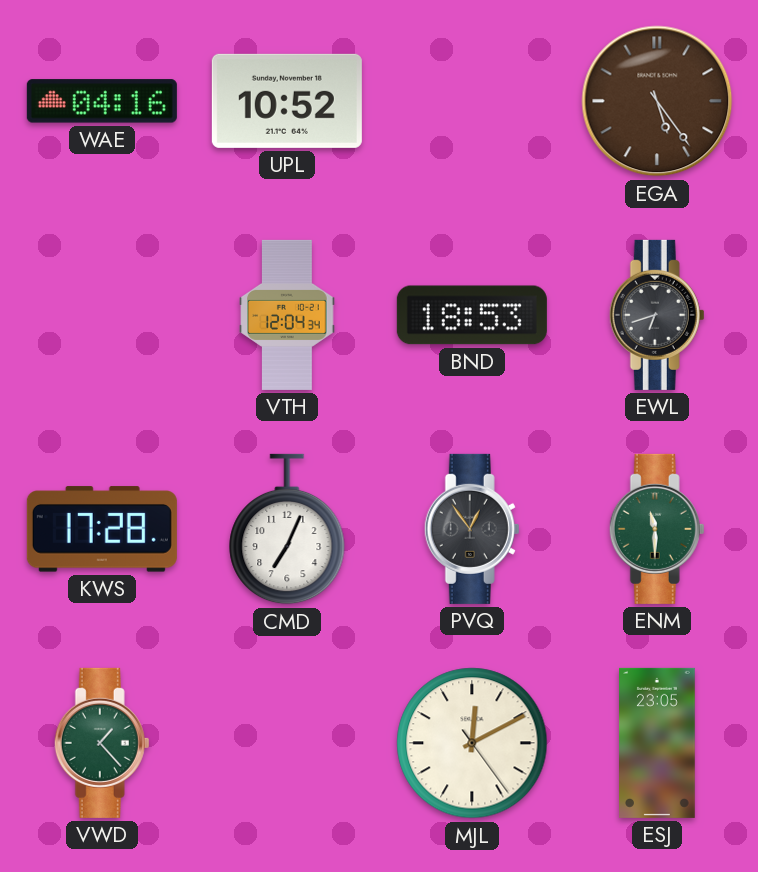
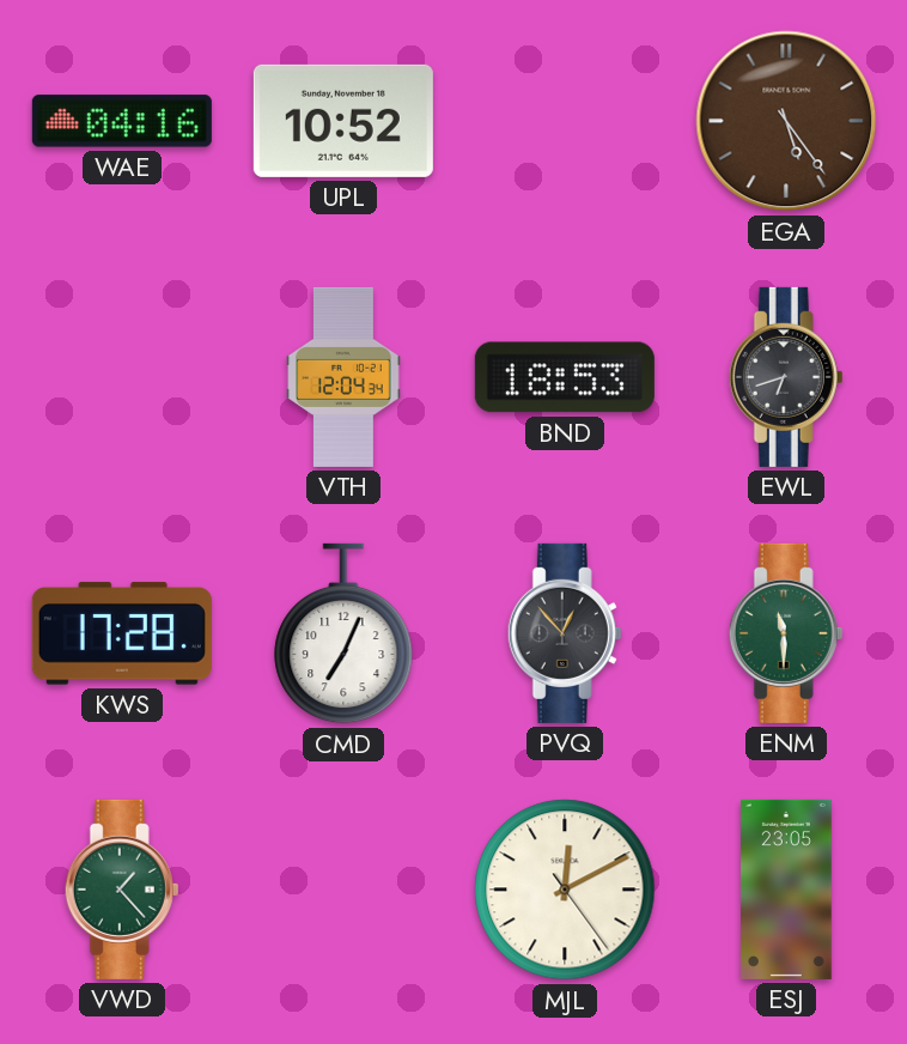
PVQ: 12:54 -> 12:53
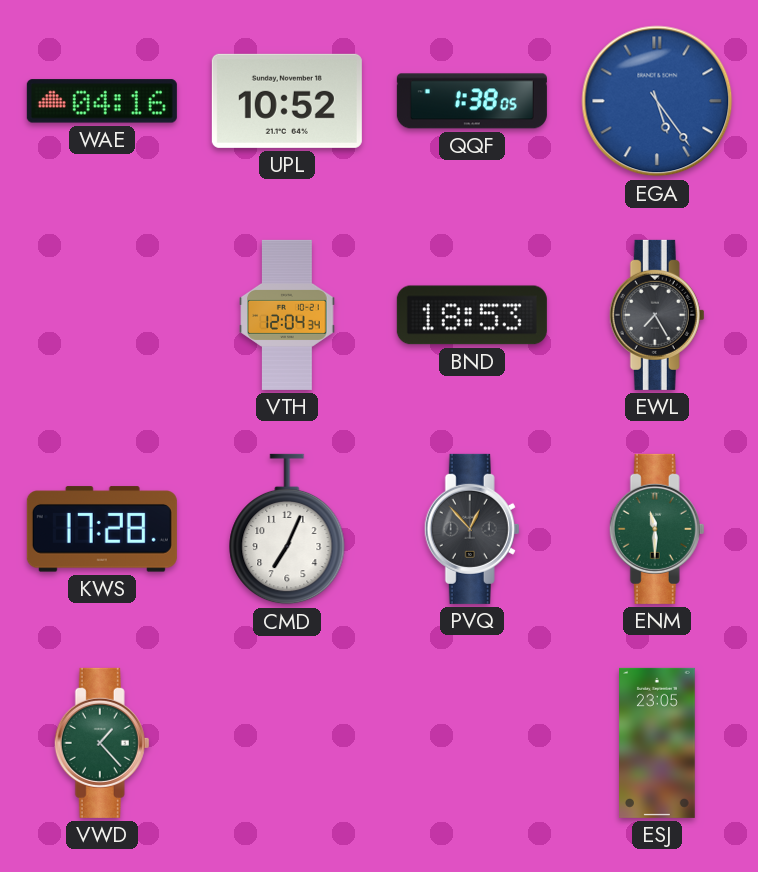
QQF: none -> 1:38
EGA dial: brown -> blue
EWL: 6:42 -> 7:25
MJL: 12:10 -> none
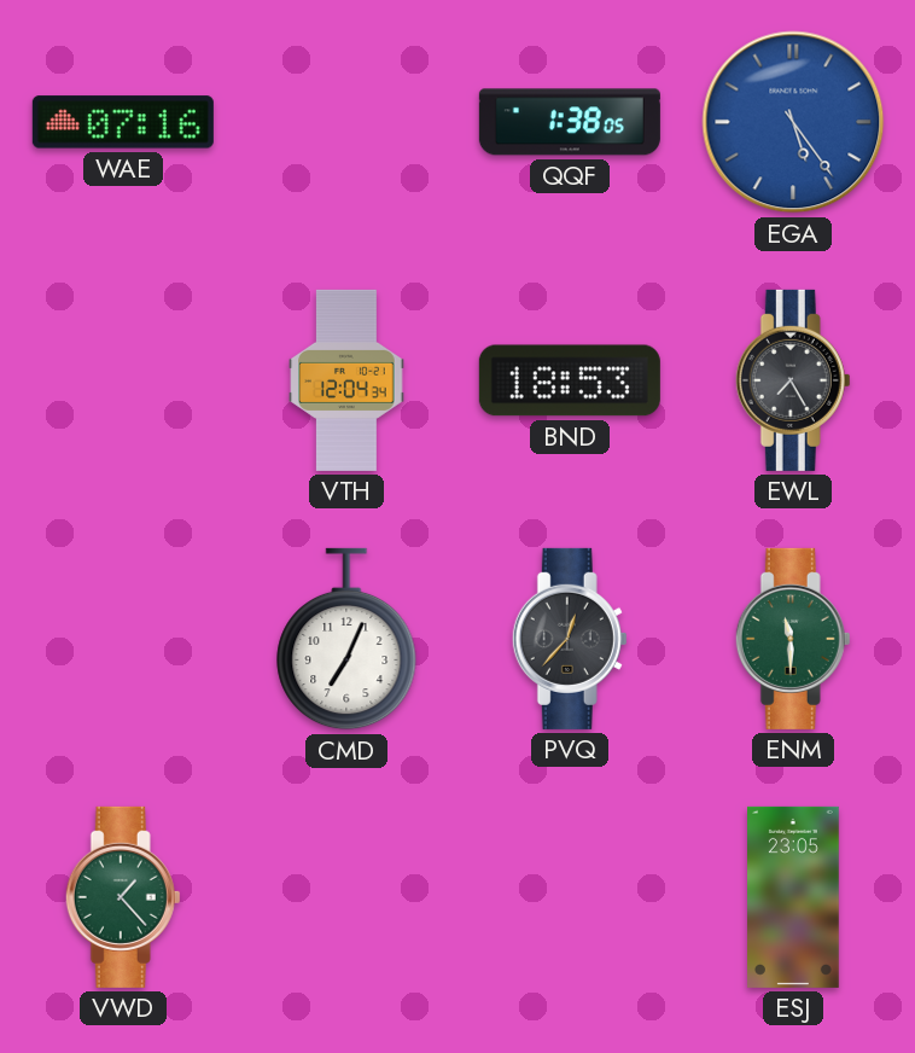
WAE: 04:16 -> 07:16
UPL: 10:52 -> none
KWS: 17:28 -> none
PVQ: 12:53 -> 12:37
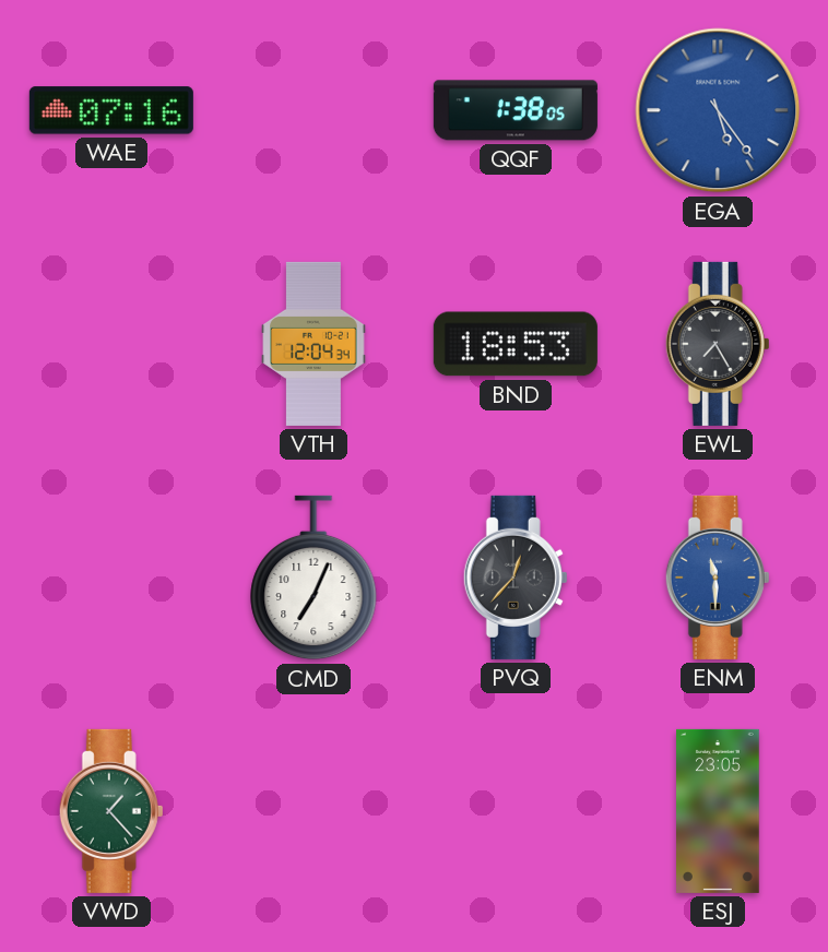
ENM dial: green -> blue
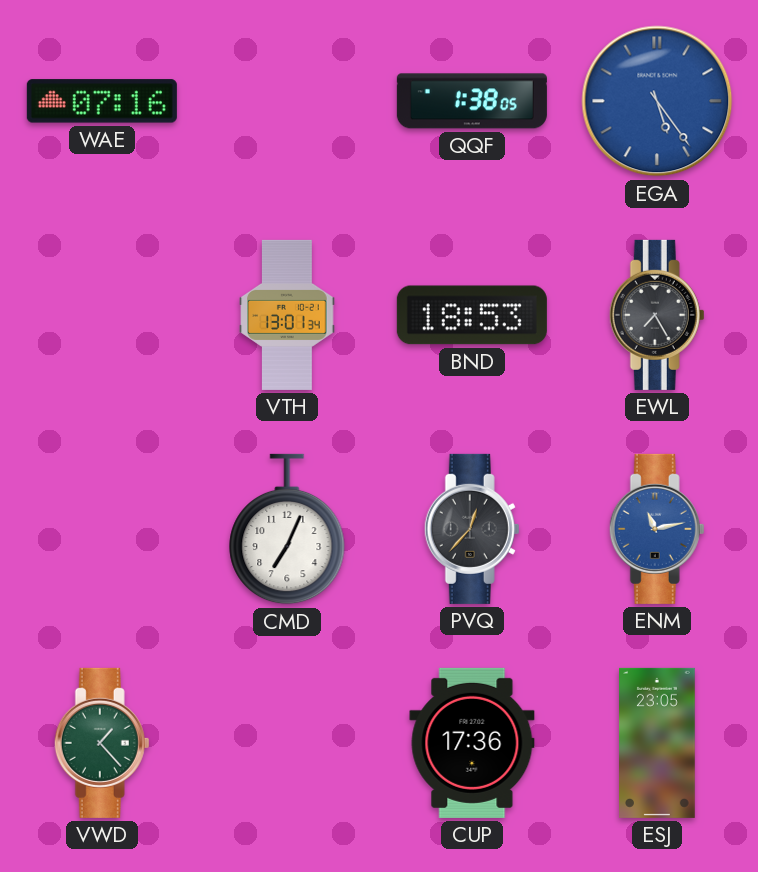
VTH: 12:04 -> 13:01
ENM: 11:30 -> 11:13
CUP: none -> 17:36
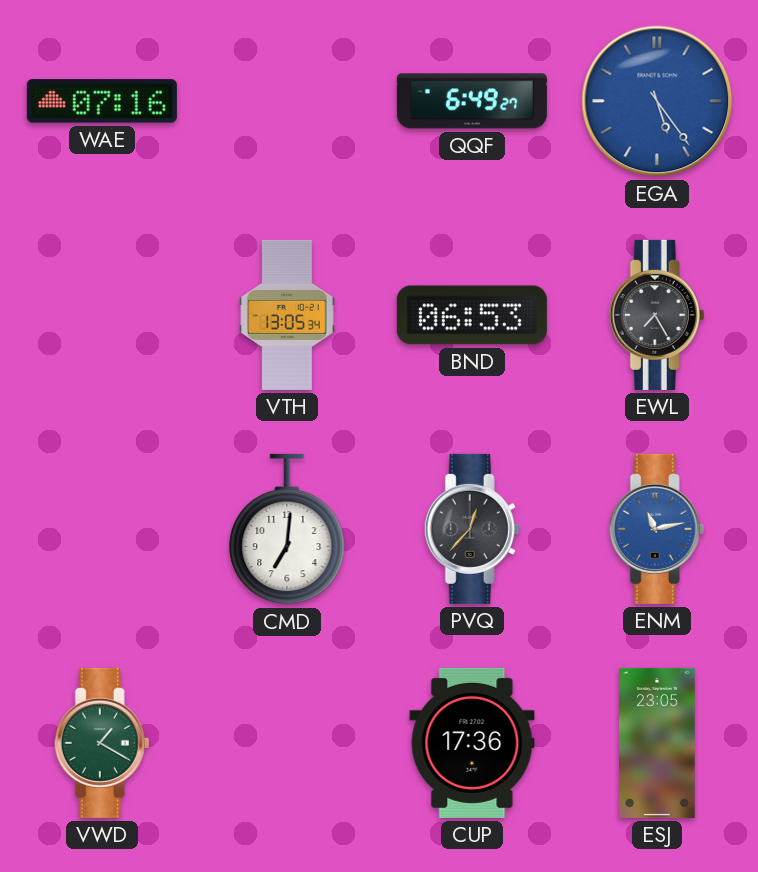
QQF: 1:38 -> 6:49
VTH: 13:01 -> 13:05
BND: 18:53 -> 06:53
CMD: 7:04 -> 7:01
VWD: 1:23 -> 1:20
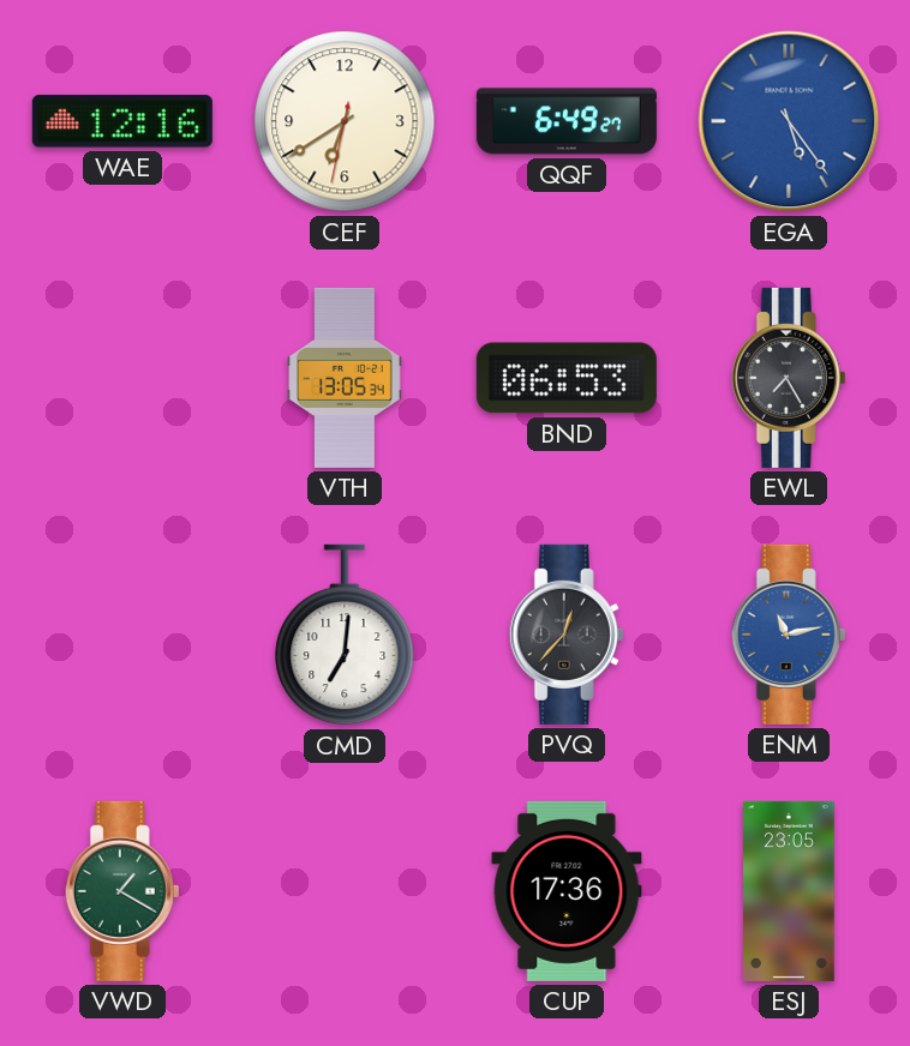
WAE: 07:16 -> 12:16
CEF: none -> 6:39
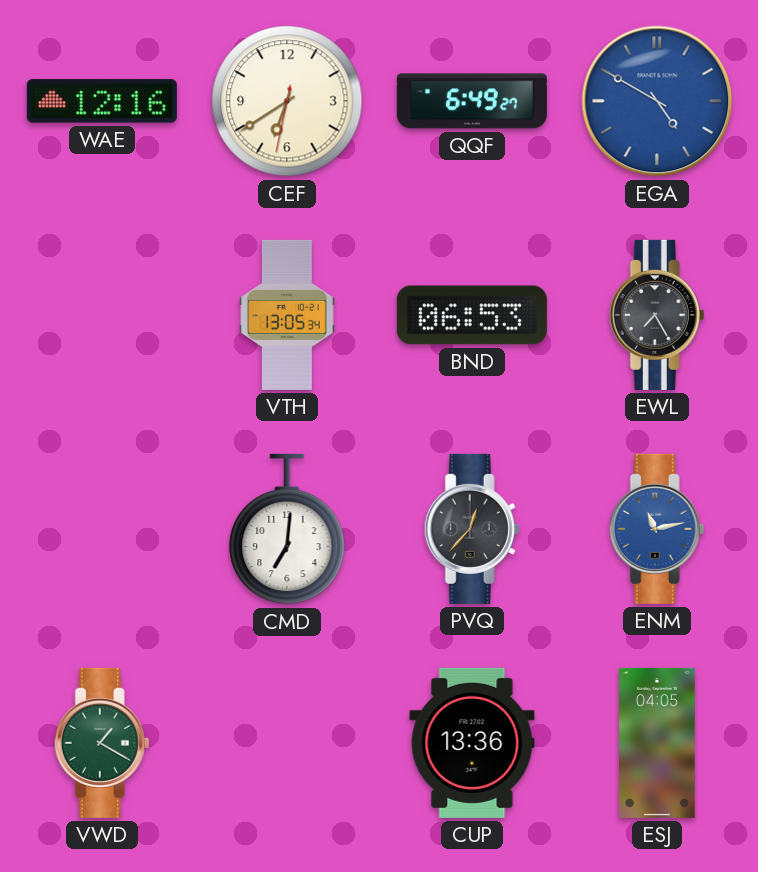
EGA: 5:24 -> 4:50
CUP: 17:36 -> 13:36
ESJ: 23:05 -> 04:05
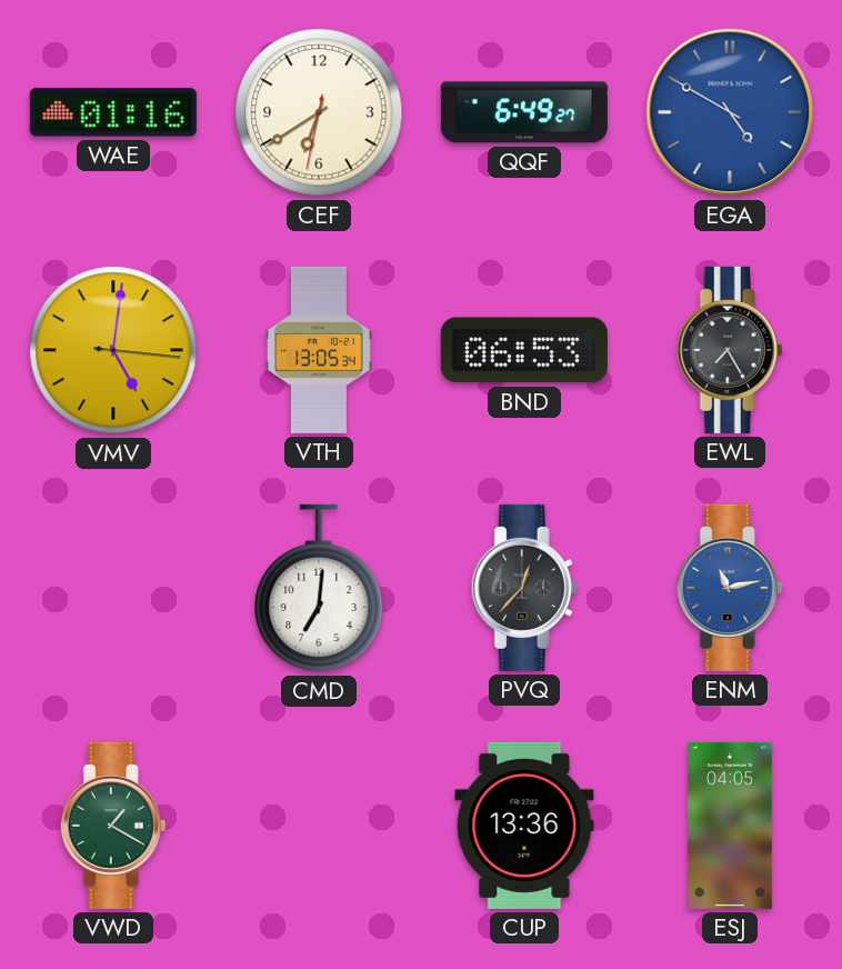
WAE: 12:16 -> 01:16
VMV: none -> 5:01
